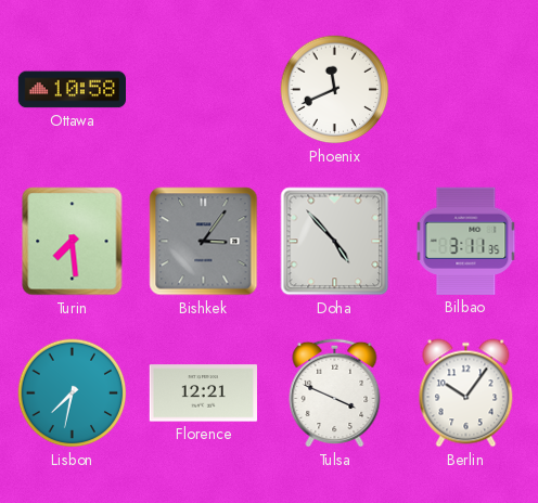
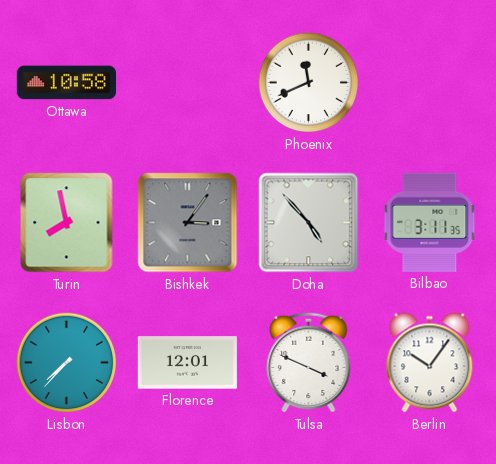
Turin: 7:29 -> 7:58
Lisbon: 7:32 -> 7:37
Florence: 12:21 -> 12:01
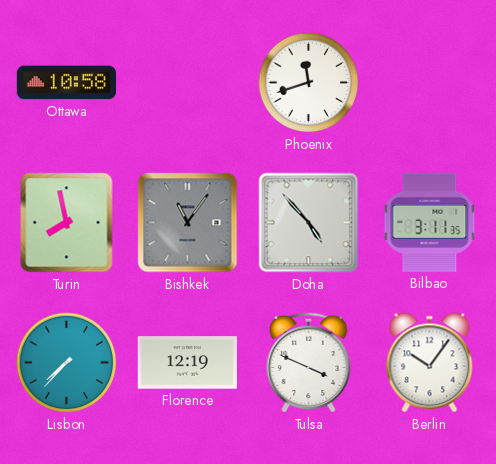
Phoenix: 11:41 -> 11:42
Bishkek: 3:06 -> 11:06
Florence: 12:01 -> 12:19
